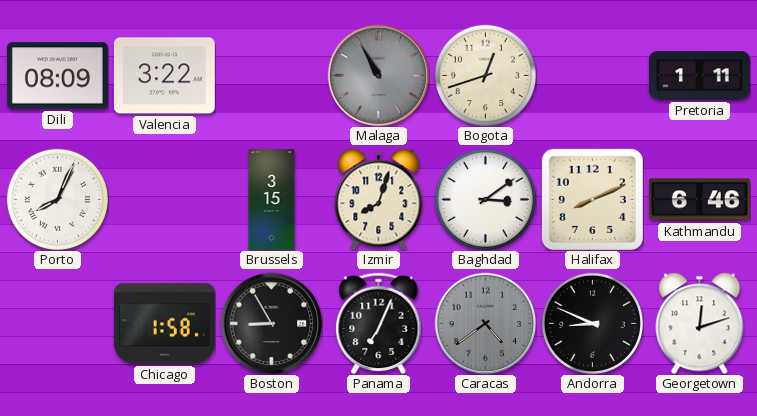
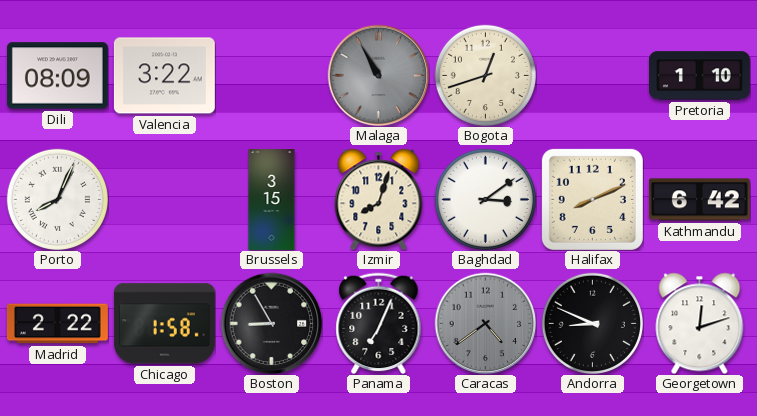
Pretoria: 1:11 -> 1:10
Kathmandu: 6:46 -> 6:42
Madrid: none -> 2:22
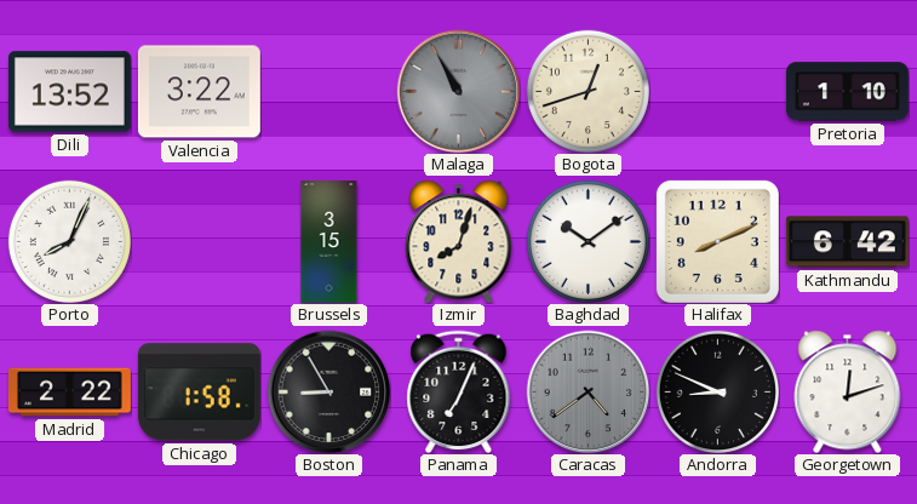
Dili: 08:09 -> 13:52
Baghdad: 3:09 -> 10:09
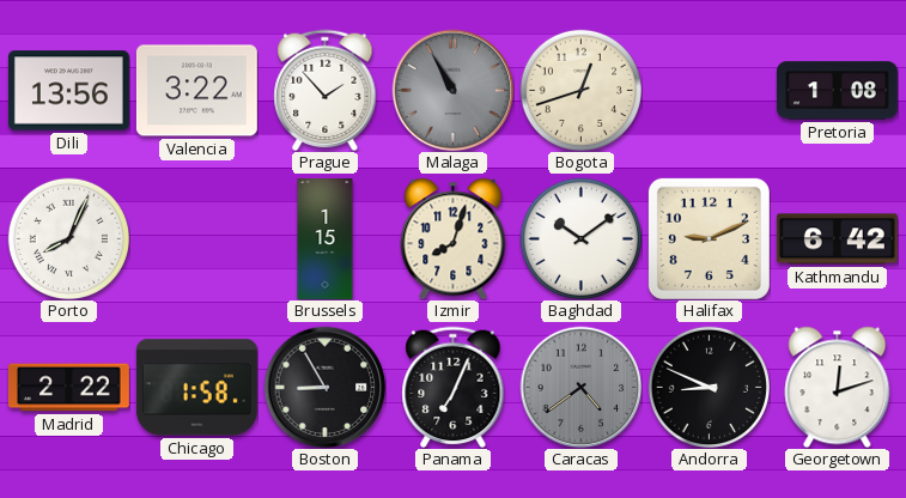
Dili: 13:52 -> 13:56
Prague: none -> 1:53
Pretoria: 1:10 -> 1:08
Brussels: 3:15 -> 1:15
Halifax: 8:11 -> 9:11
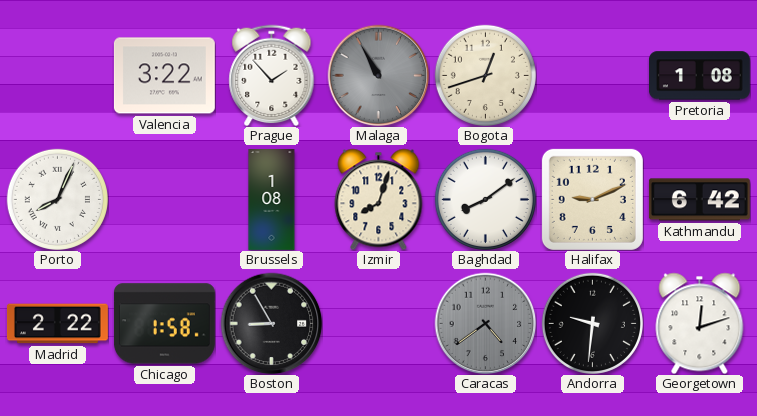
Dili: 13:56 -> none
Brussels: 1:15 -> 1:08
Baghdad: 10:09 -> 8:09
Panama: 7:04 -> none
Andorra: 8:49 -> 9:31
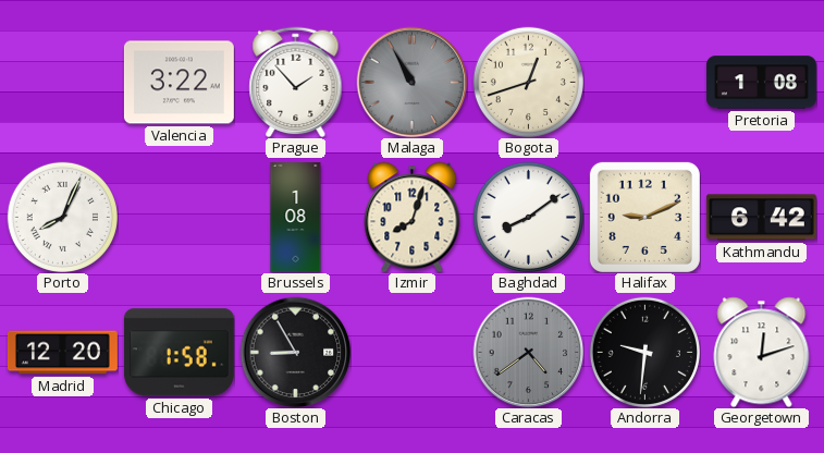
Madrid: 2:22 -> 12:20
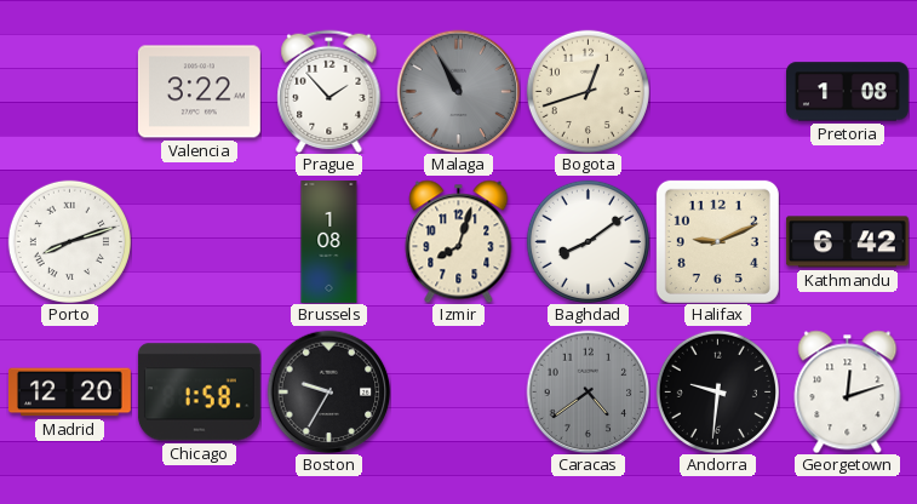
Porto: 8:04 -> 8:12
Boston: 8:55 -> 9:35
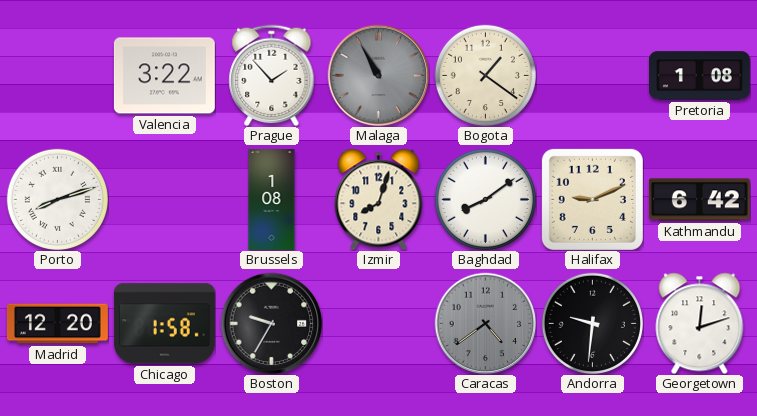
Bogota: 12:42 -> 1:21
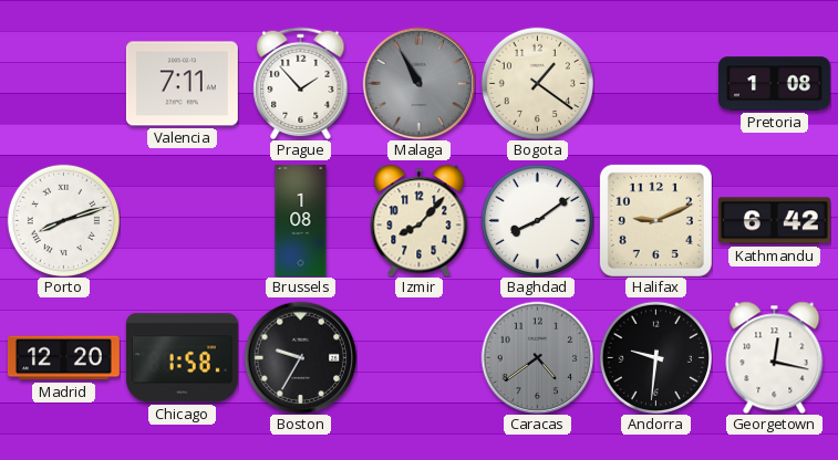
Valencia: 3:22 -> 7:11
Izmir: 8:03 -> 8:07
Georgetown: 12:12 -> 12:17
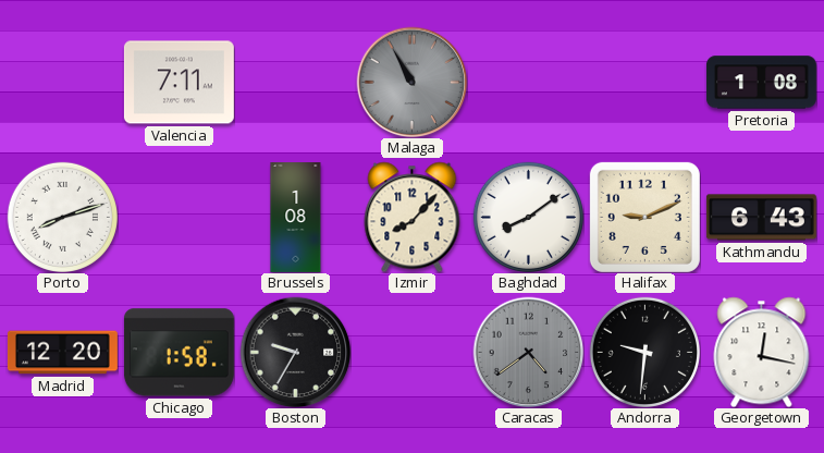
Prague: 1:53 -> none
Bogota: 1:21 -> none
Kathmandu: 6:42 -> 6:43
